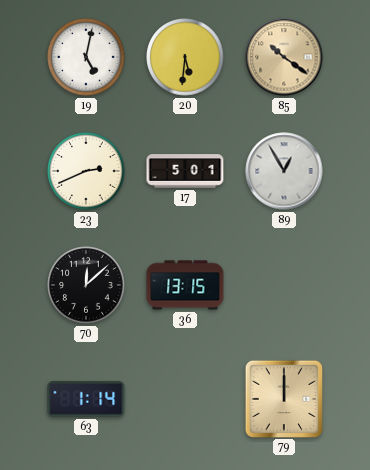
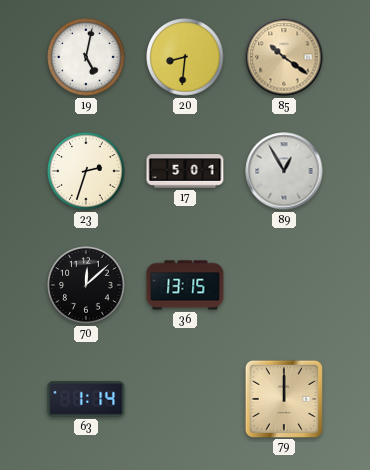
20: 5:31 -> 8:31
23: 2:41 -> 2:33
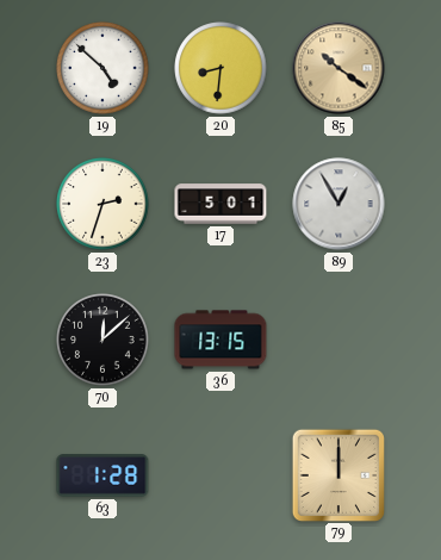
19: 5:02 -> 4:52
63: 1:14 -> 1:28
